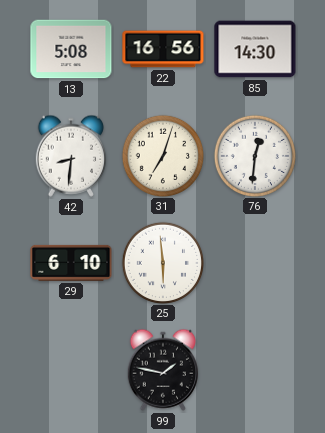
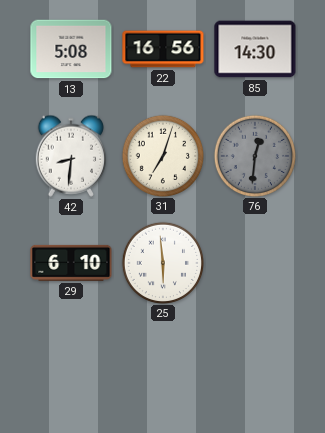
76 dial: white -> grey
99: 1:47 -> none
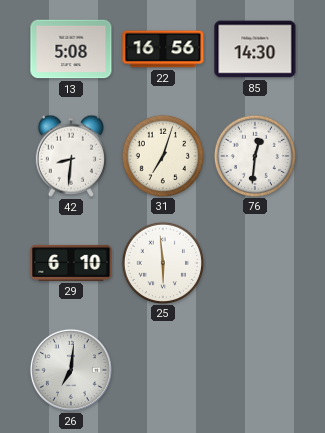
76 dial: grey -> white
26: none -> 7:01
